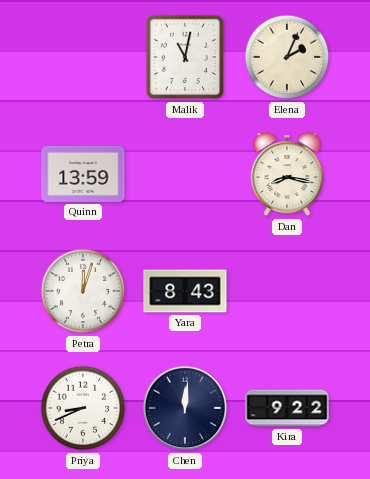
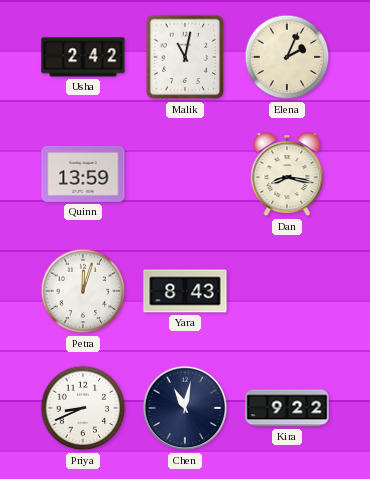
Usha: none -> 2:42
Chen: 12:01 -> 11:02
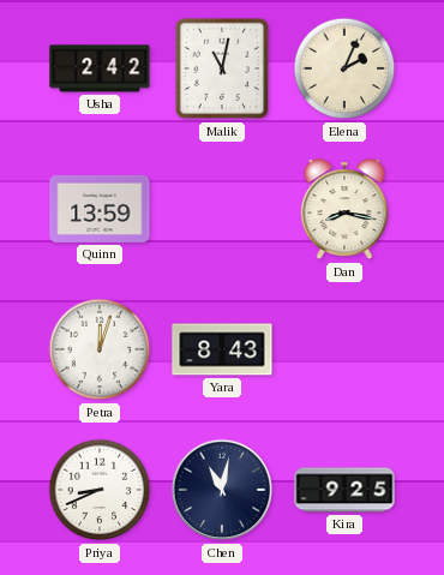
Kira: 9:22 -> 9:25
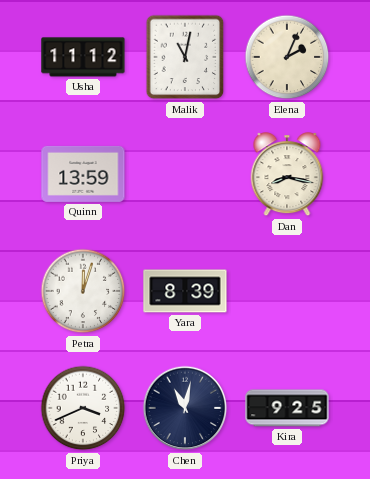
Usha: 2:42 -> 11:12
Yara: 8:43 -> 8:39
Priya: 8:41 -> 3:41
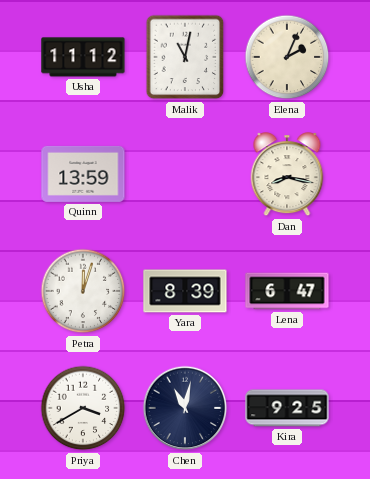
Lena: none -> 6:47
Priya: 3:41 -> 3:40
